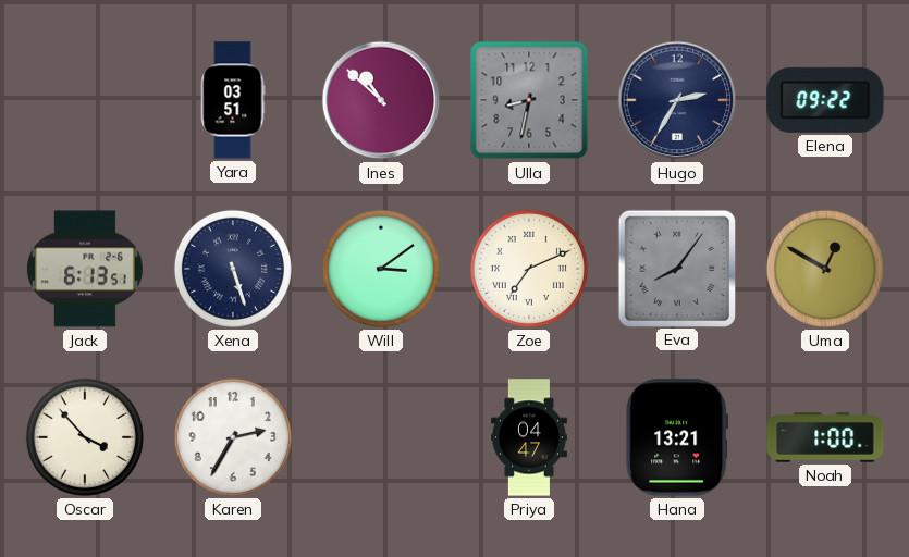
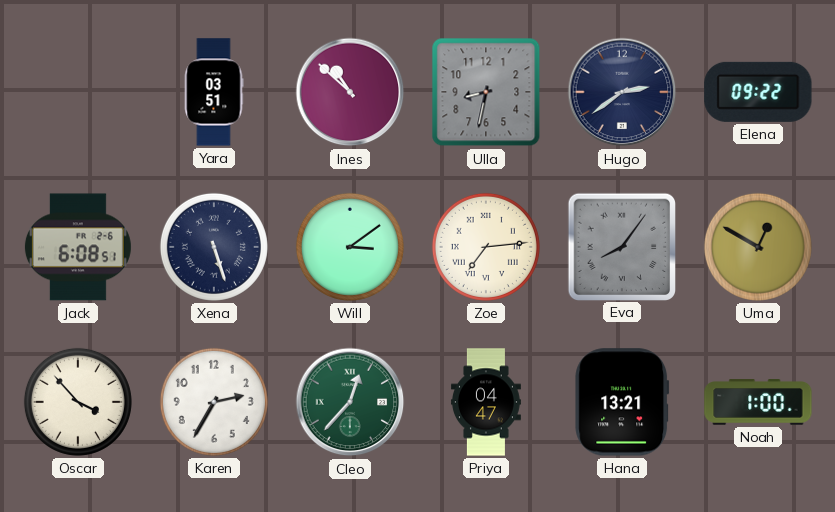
Hugo: 2:35 -> 2:39
Jack: 6:13 -> 6:08
Zoe: 7:11 -> 7:14
Cleo: none -> 12:37
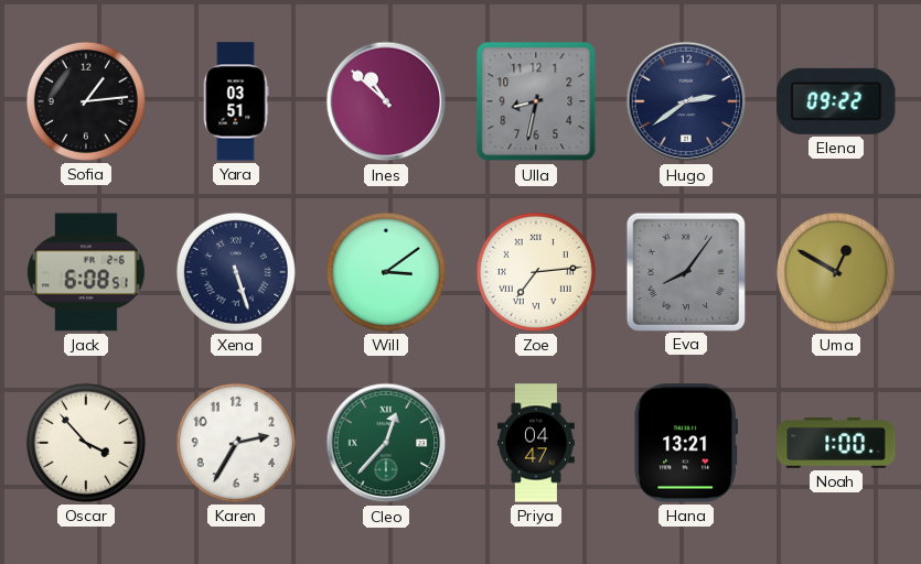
Sofia: none -> 1:14
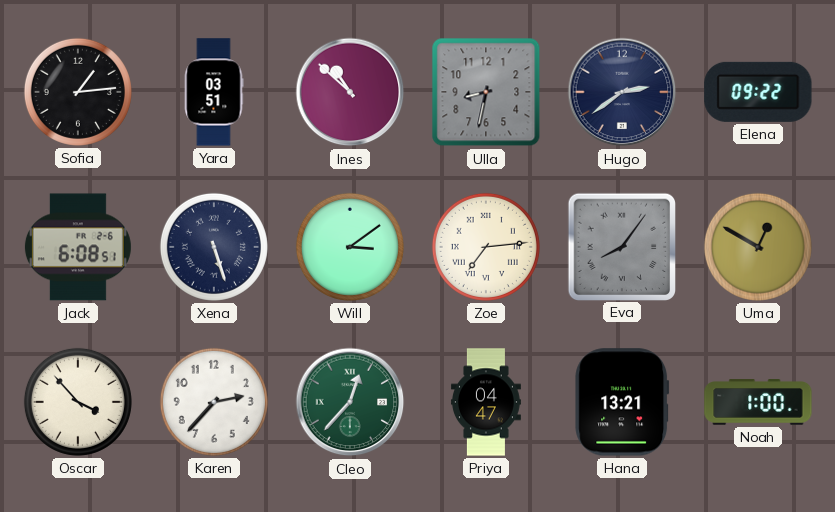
Karen: 2:35 -> 2:37
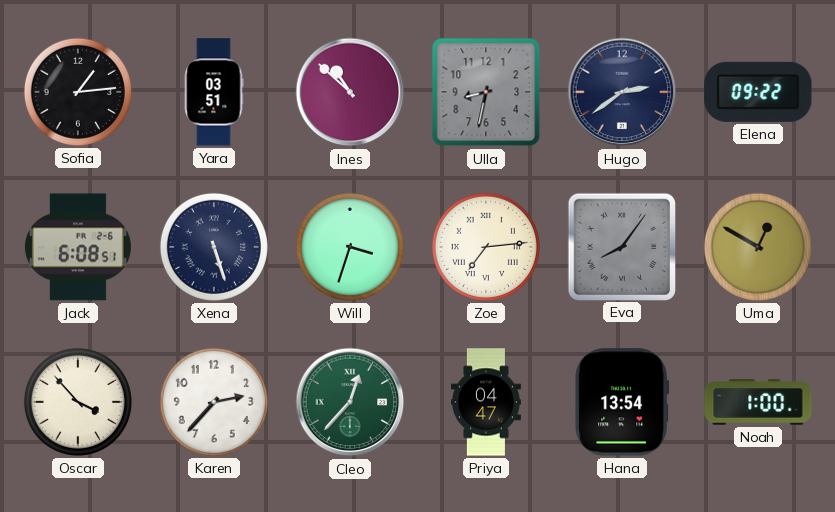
Will: 3:09 -> 3:33
Hana: 13:21 -> 13:54
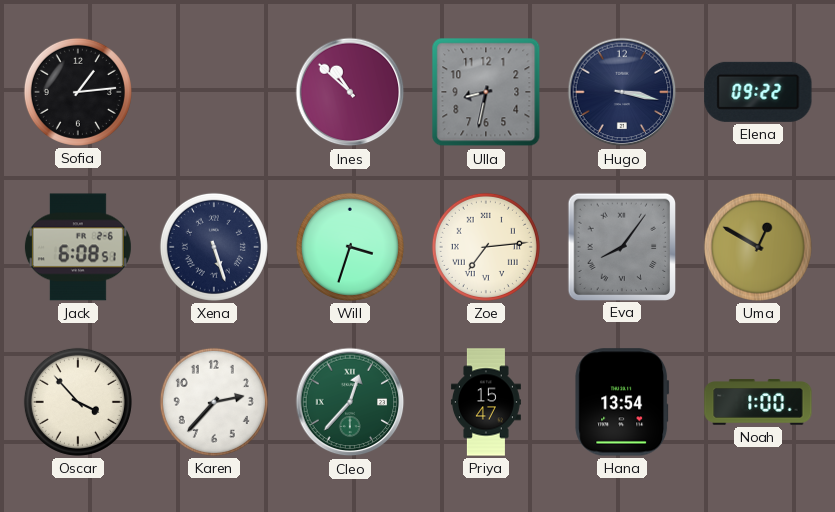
Yara: 03:51 -> none
Hugo: 2:39 -> 3:17
Priya: 04:47 -> 15:47
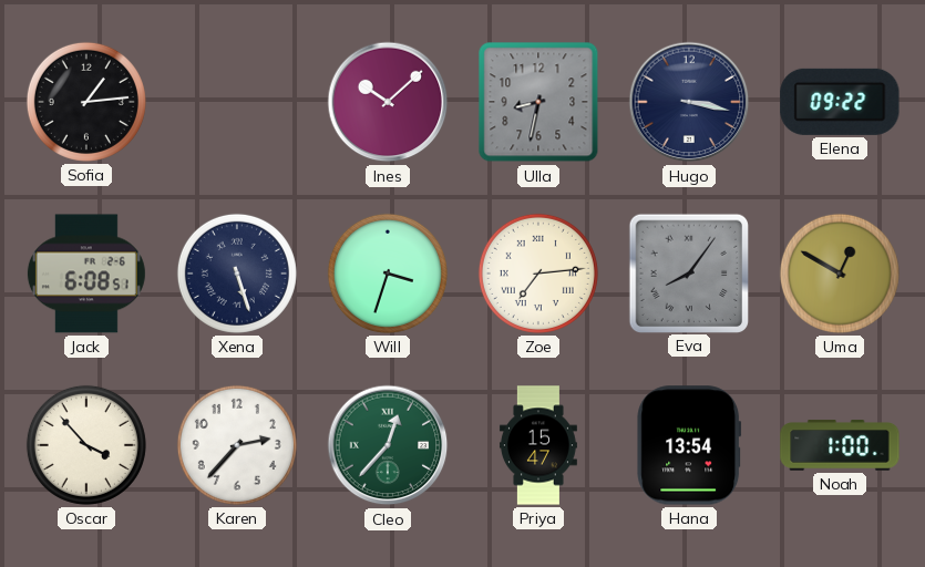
Ines: 10:52 -> 10:08
